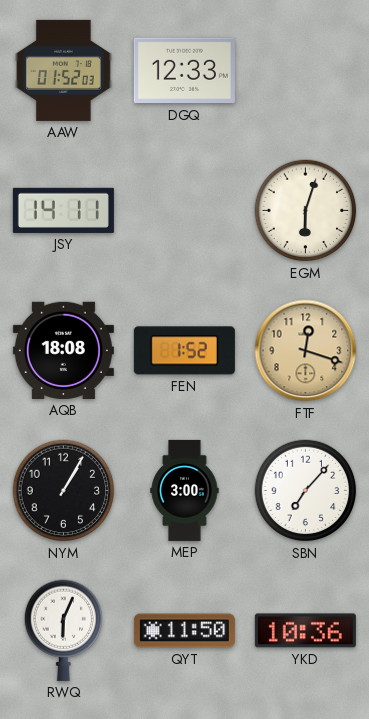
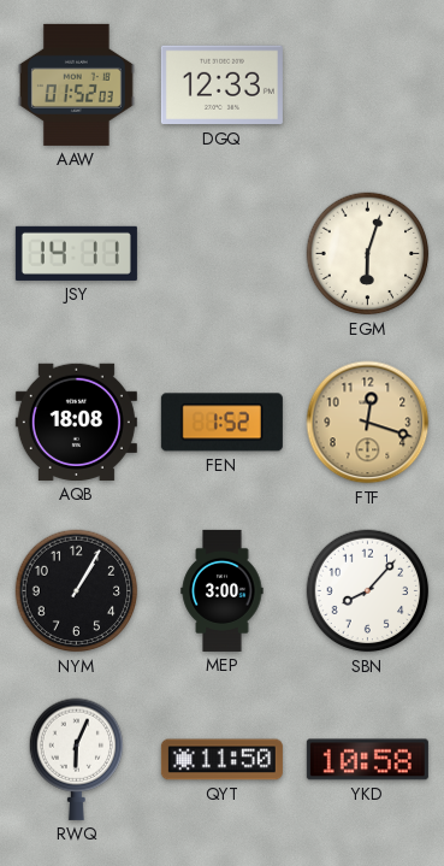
SBN: 7:07 -> 8:07
YKD: 10:36 -> 10:58
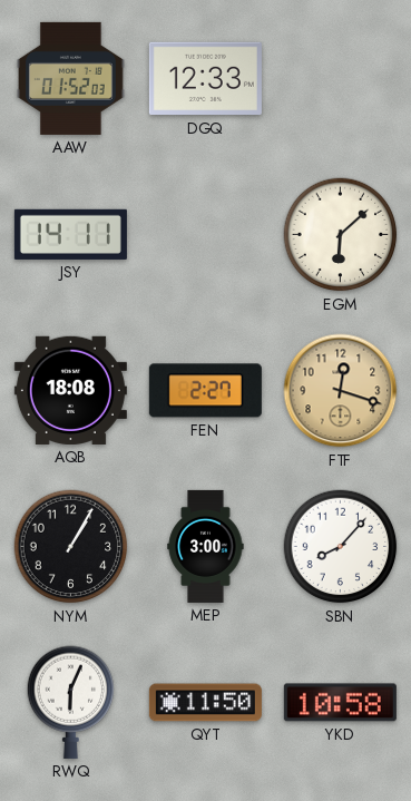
EGM: 6:03 -> 6:08
FEN: 1:52 -> 2:27
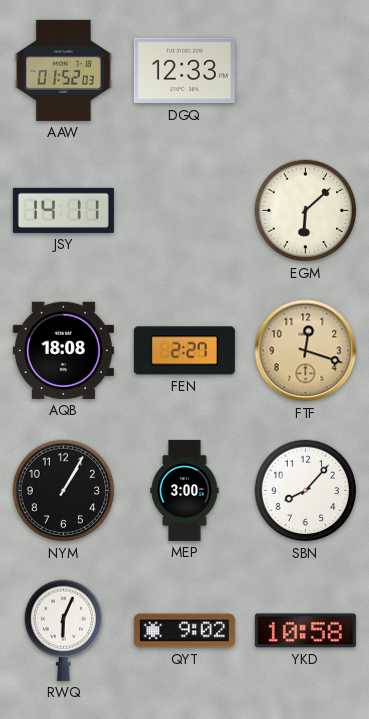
QYT: 11:50 -> 9:02
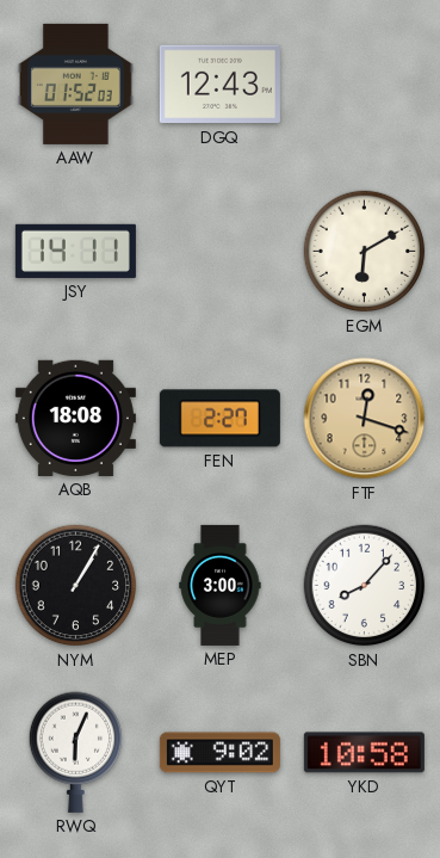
DGQ: 12:33 -> 12:43
EGM: 6:08 -> 6:10
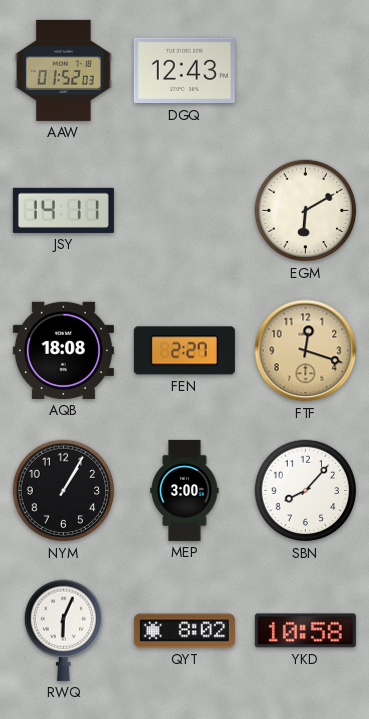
QYT: 9:02 -> 8:02
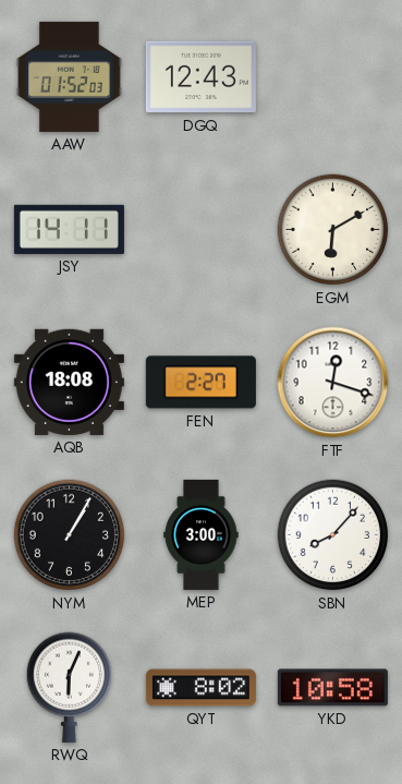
FTF dial: champagne -> white
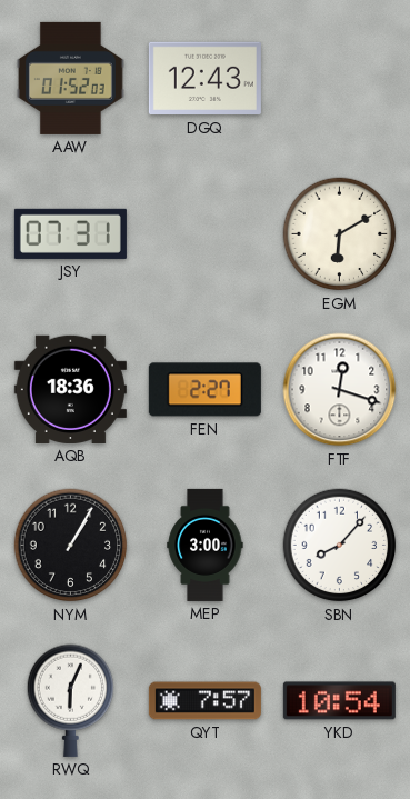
JSY: 14:11 -> 07:31
AQB: 18:08 -> 18:36
QYT: 8:02 -> 7:57
YKD: 10:58 -> 10:54
